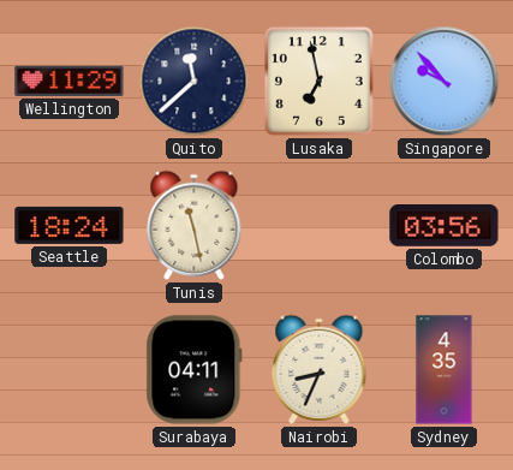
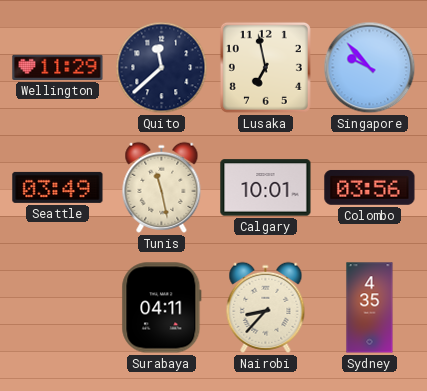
Seattle: 18:24 -> 03:49
Calgary: none -> 10:01
Nairobi: 8:34 -> 8:37
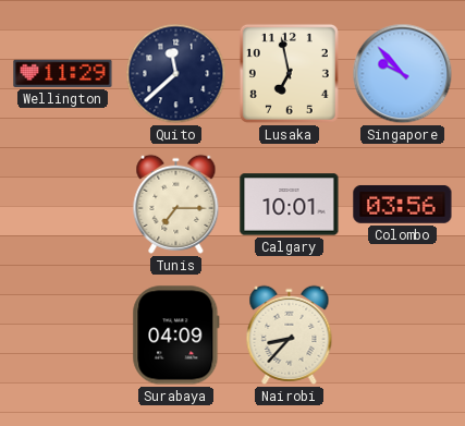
Seattle: 03:49 -> none
Tunis: 11:28 -> 7:15
Surabaya: 04:11 -> 04:09
Sydney: 4:35 -> none
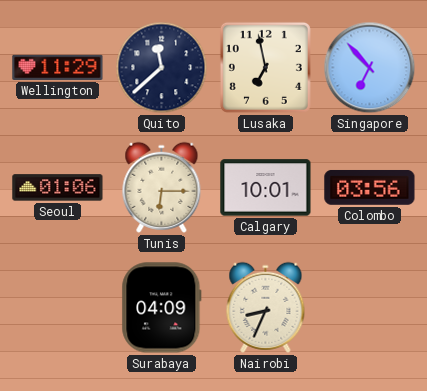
Singapore: 9:53 -> 6:53
Seoul: none -> 01:06
Tunis: 7:15 -> 6:15
Nairobi: 8:37 -> 8:34
